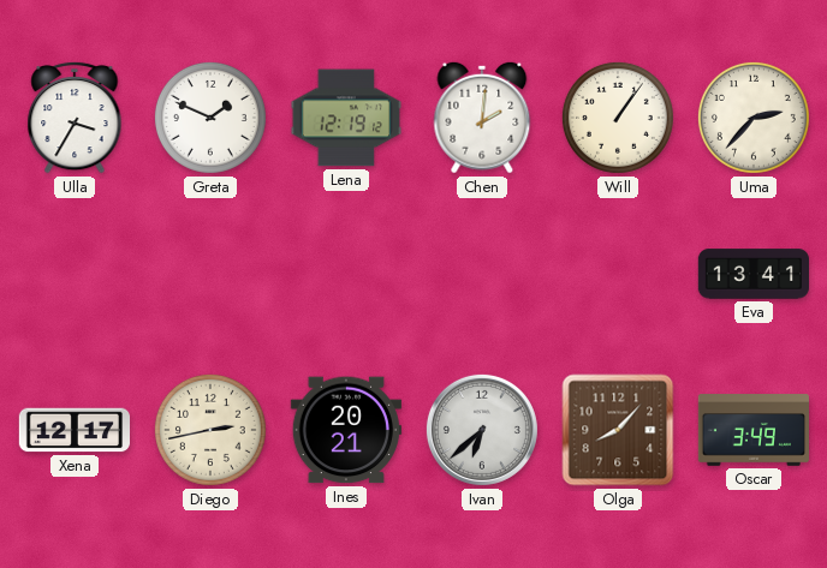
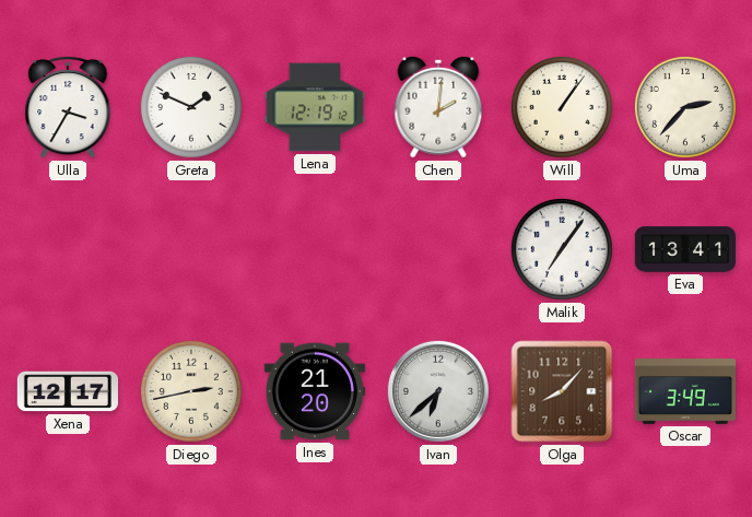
Malik: none -> 7:06
Ines: 20:21 -> 21:20
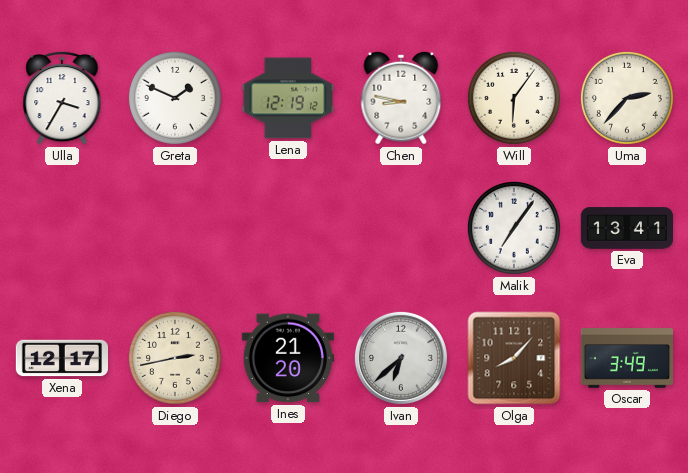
Chen: 2:01 -> 8:47
Will: 1:06 -> 6:06
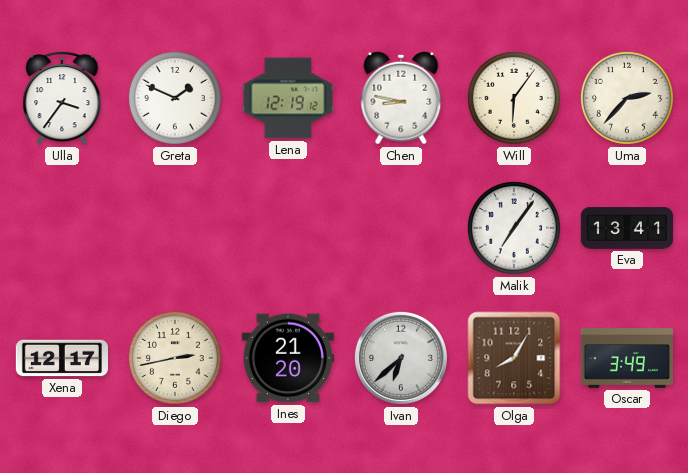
Ulla: 3:35 -> 3:36
Olga: 8:07 -> 8:05
